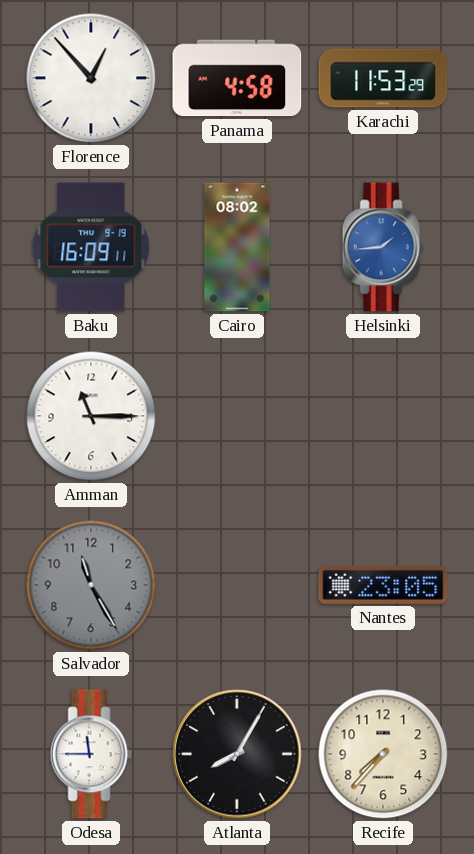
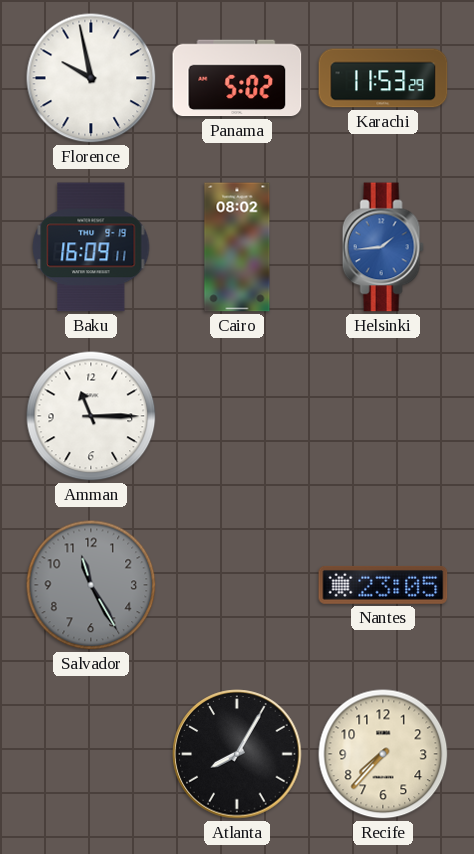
Florence: 12:53 -> 9:58
Panama: 4:58 -> 5:02
Odesa: 11:45 -> none
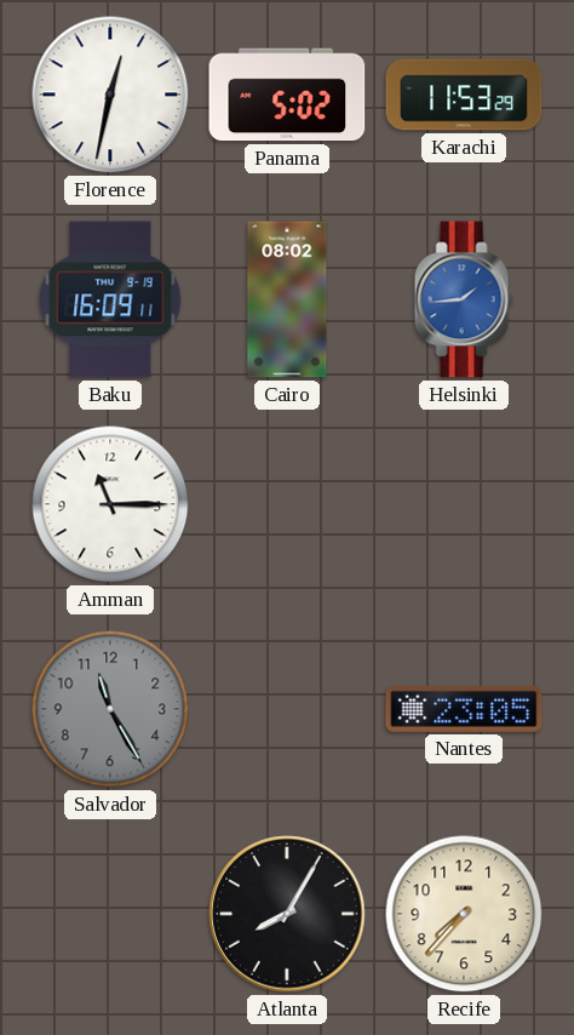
Florence: 9:58 -> 12:32
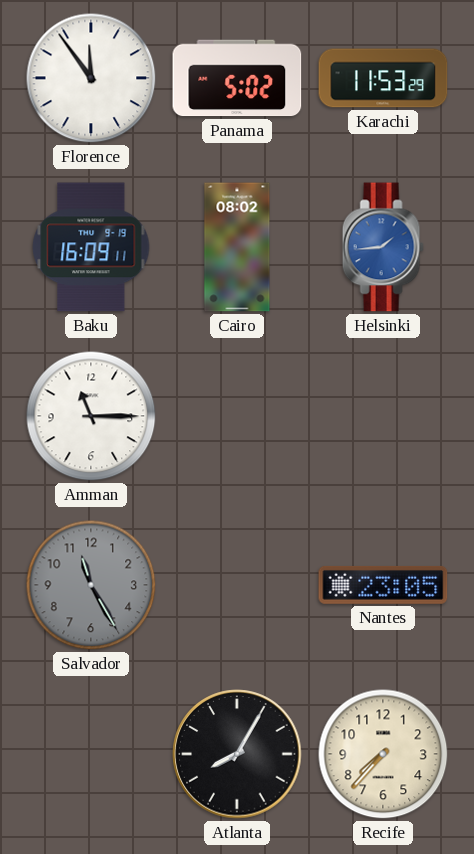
Florence: 12:32 -> 11:54
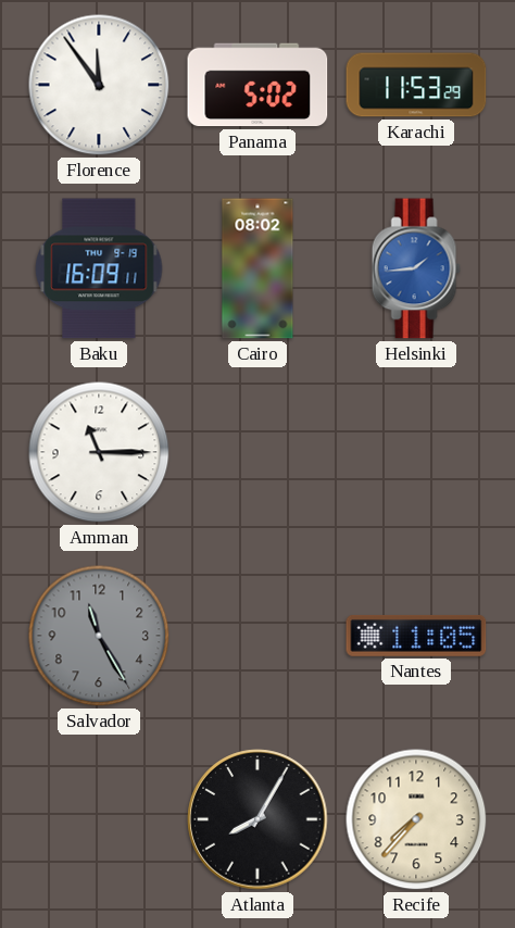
Nantes: 23:05 -> 11:05
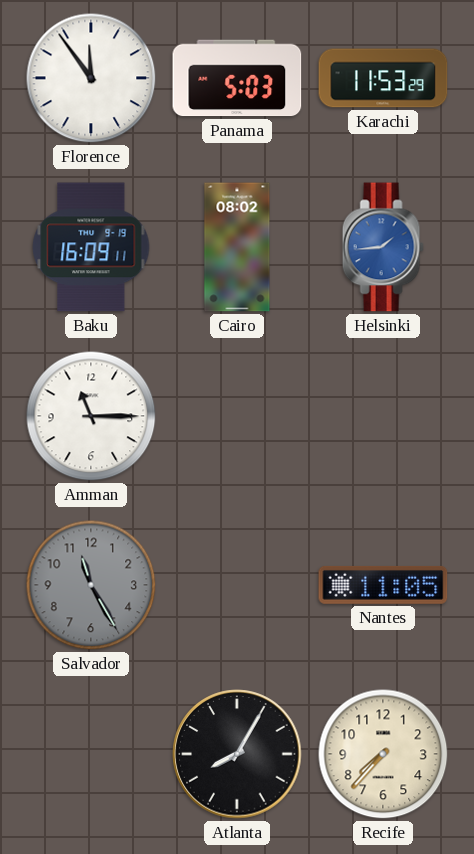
Panama: 5:02 -> 5:03
